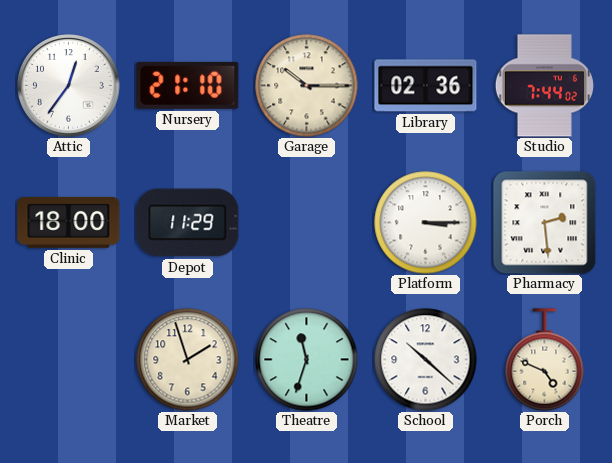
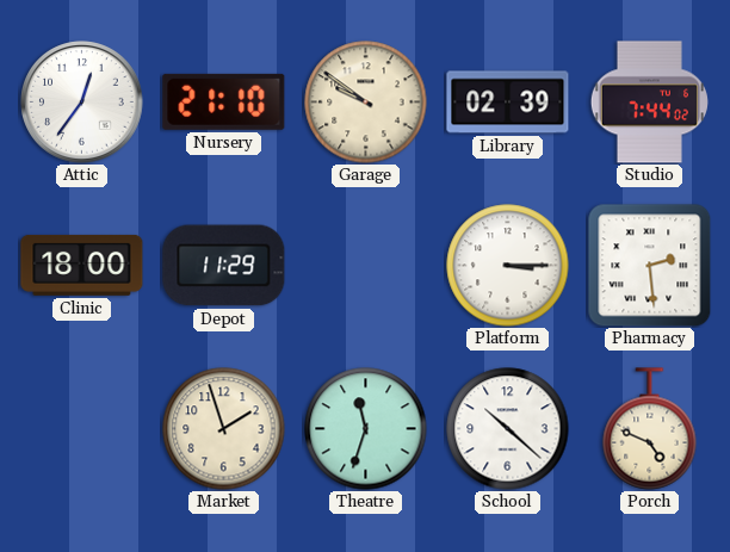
Garage: 10:15 -> 9:51
Library: 02:36 -> 02:39
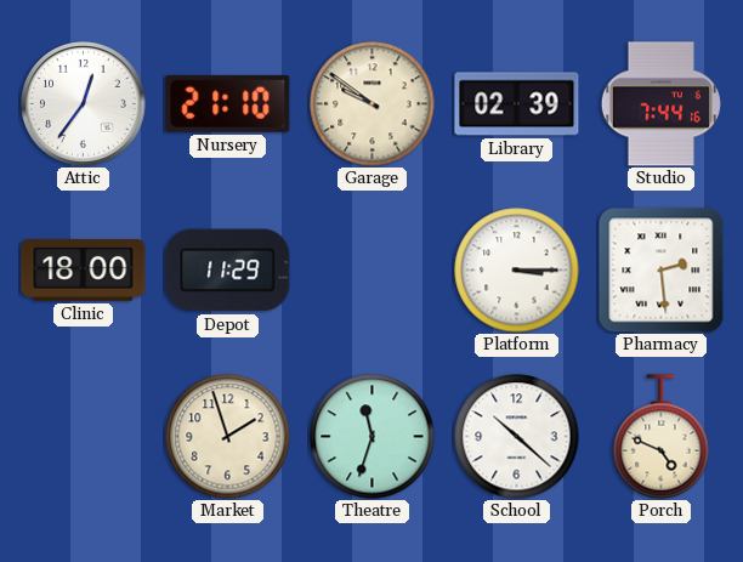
Studio: 7:44:02 -> 7:44:16
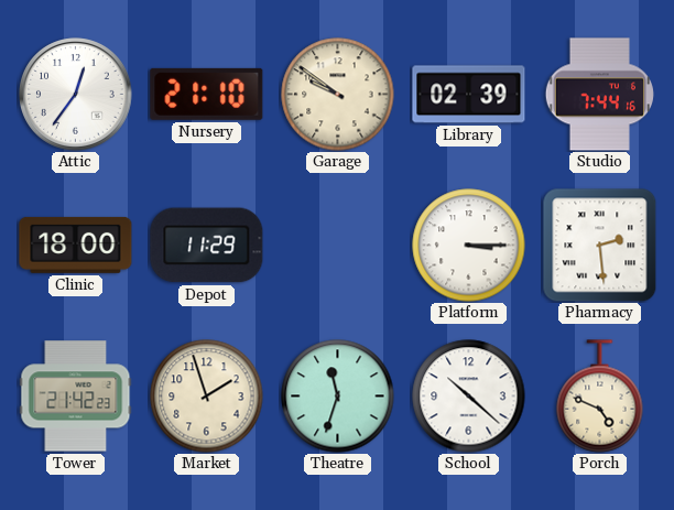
Tower: none -> 21:42
